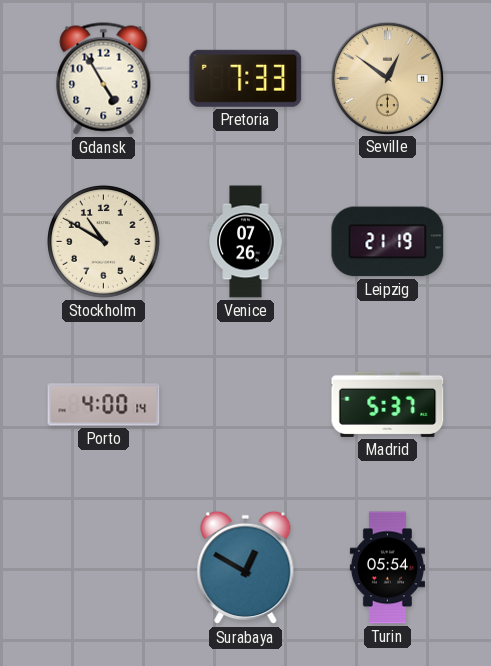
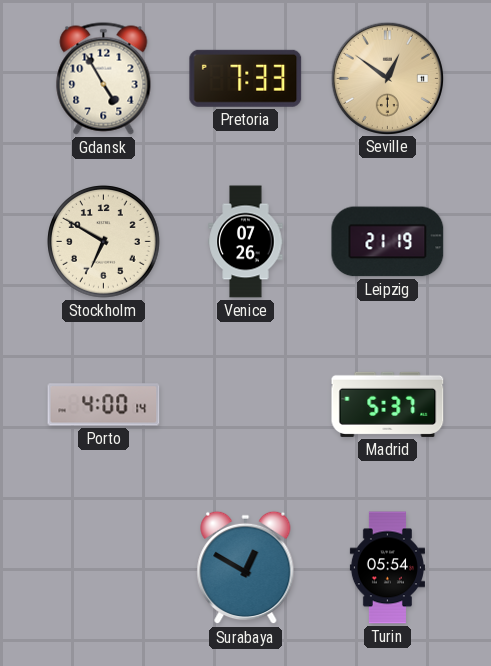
Stockholm: 10:50 -> 6:50
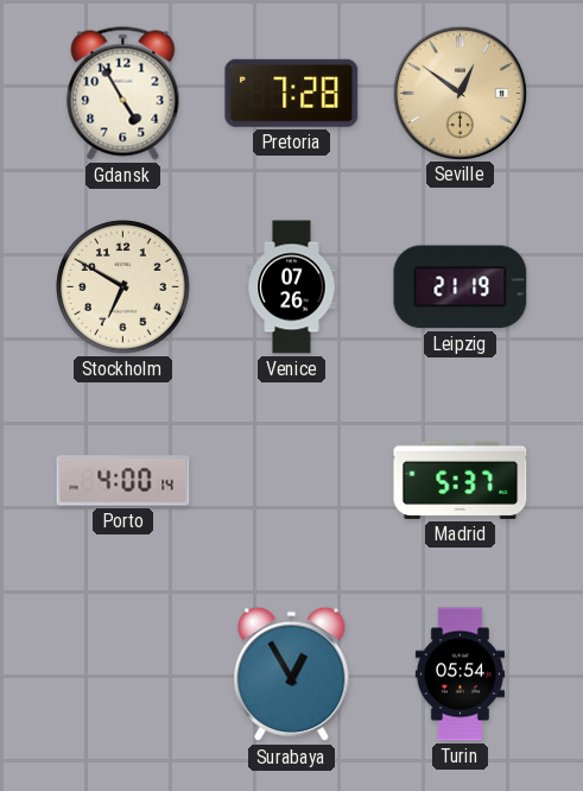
Pretoria: 7:33 -> 7:28
Surabaya: 12:50 -> 12:55
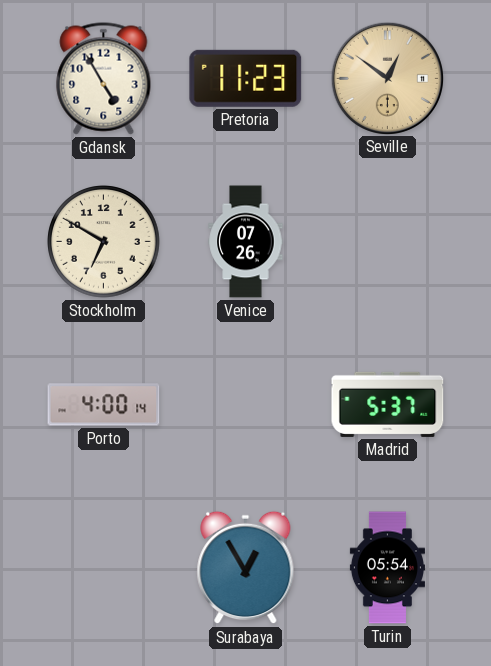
Pretoria: 7:28 -> 11:23
Leipzig: 21:19 -> none
